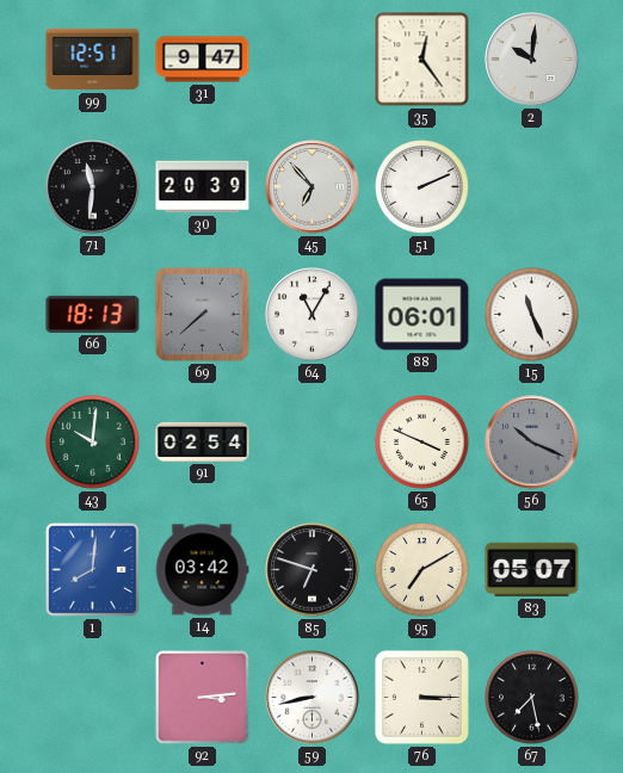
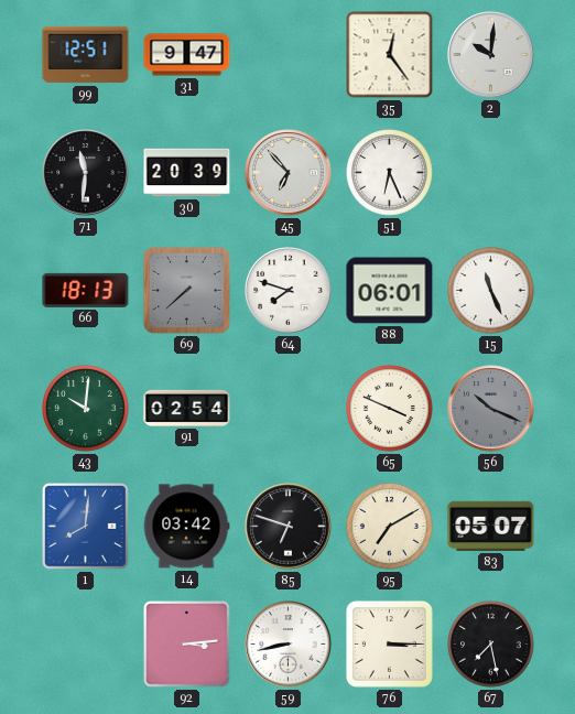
51: 2:11 -> 6:26
64: 11:05 -> 7:48
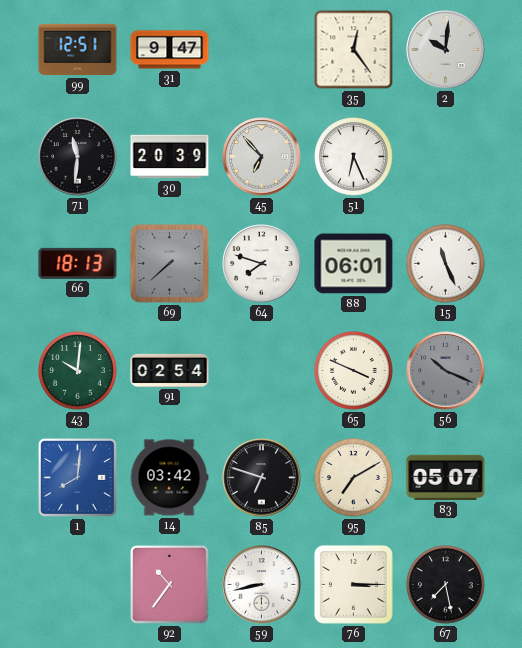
92: 3:14 -> 10:36
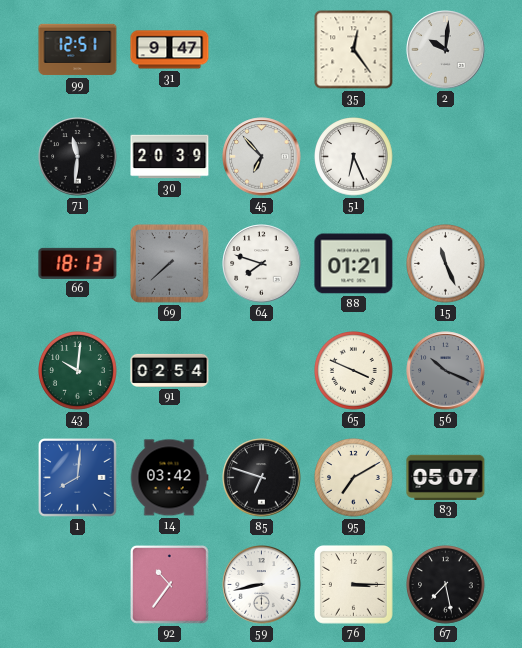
88: 06:01 -> 01:21
